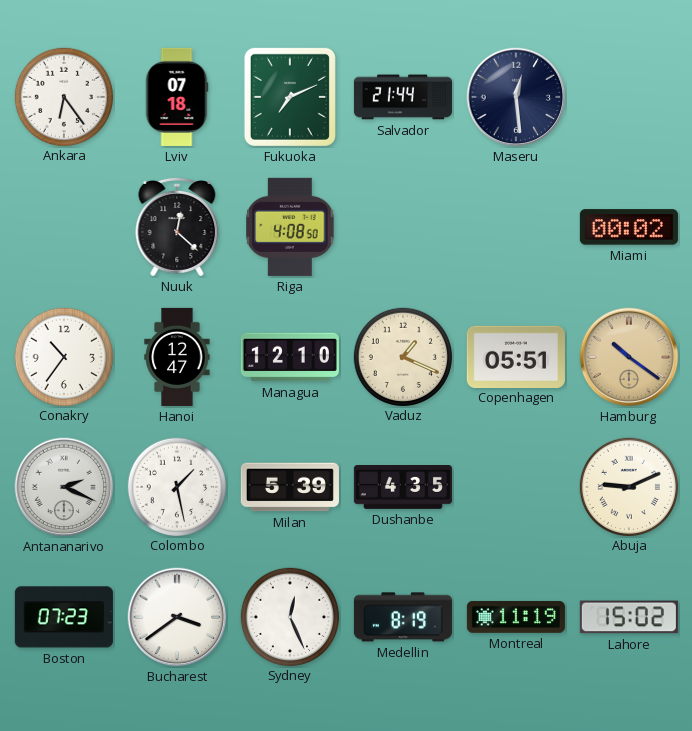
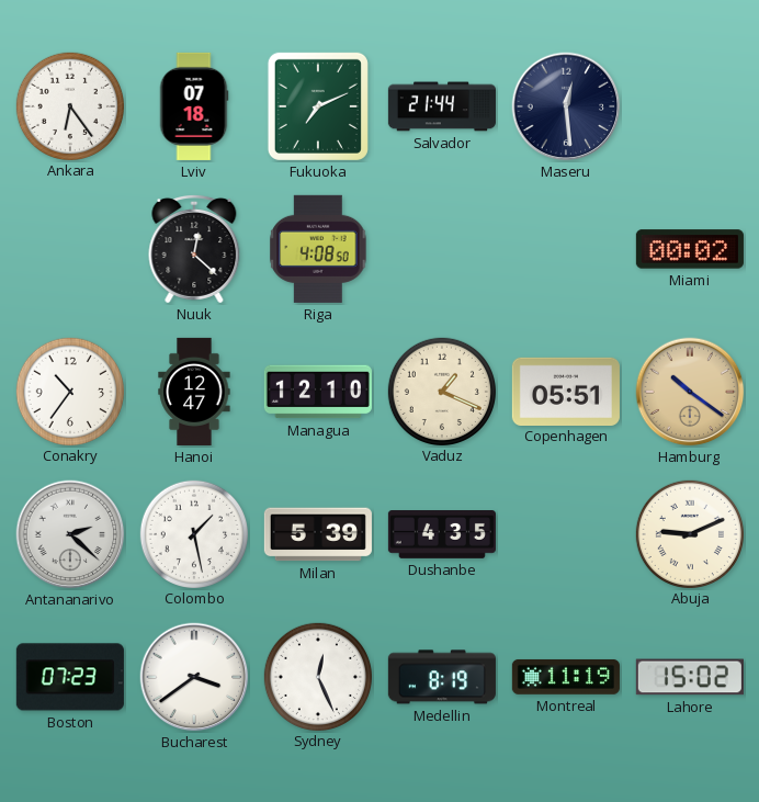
Antananarivo: 2:19 -> 2:22
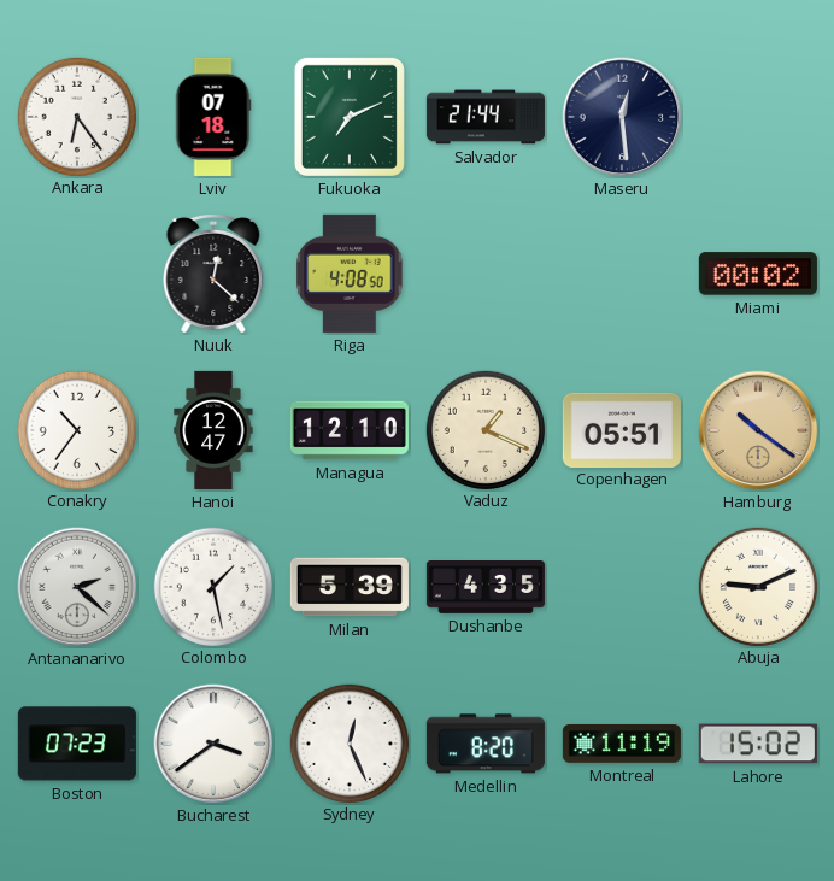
Medellin: 8:19 -> 8:20
